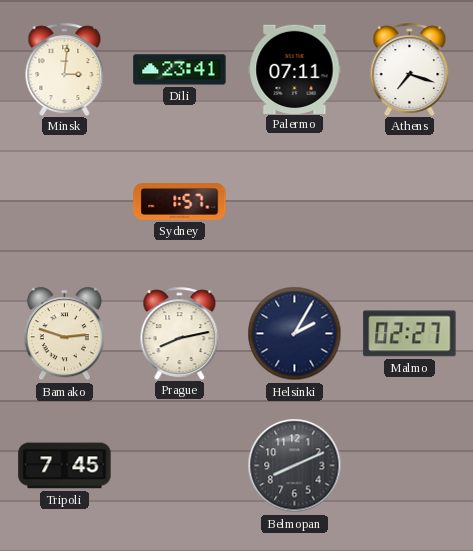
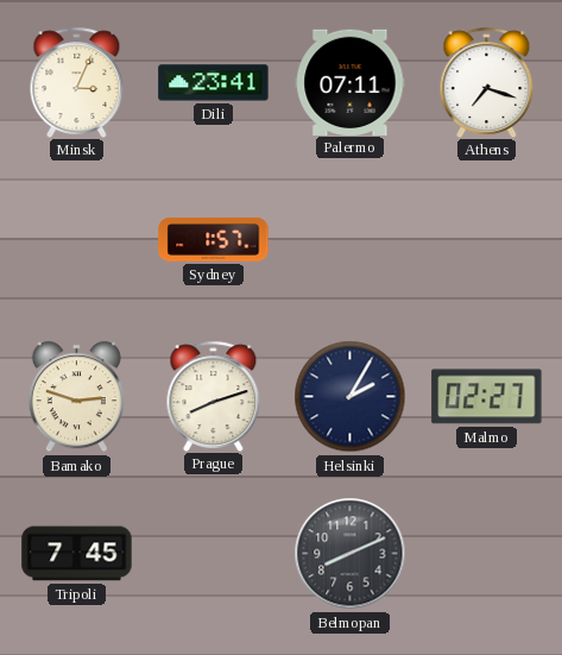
Minsk: 3:01 -> 3:04
Prague: 8:13 -> 8:12
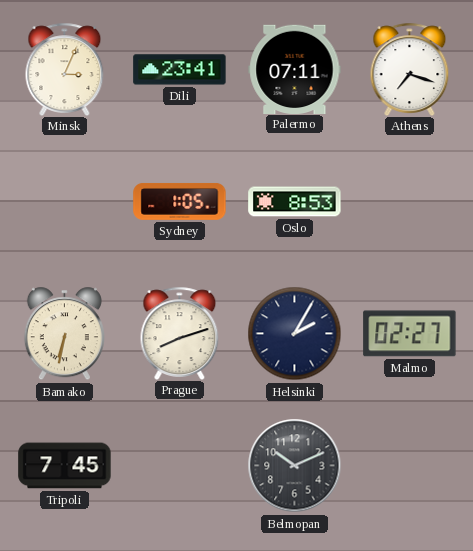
Sydney: 1:57 -> 1:05
Oslo: none -> 8:53
Bamako: 2:48 -> 6:32
Belmopan: 8:11 -> 10:11
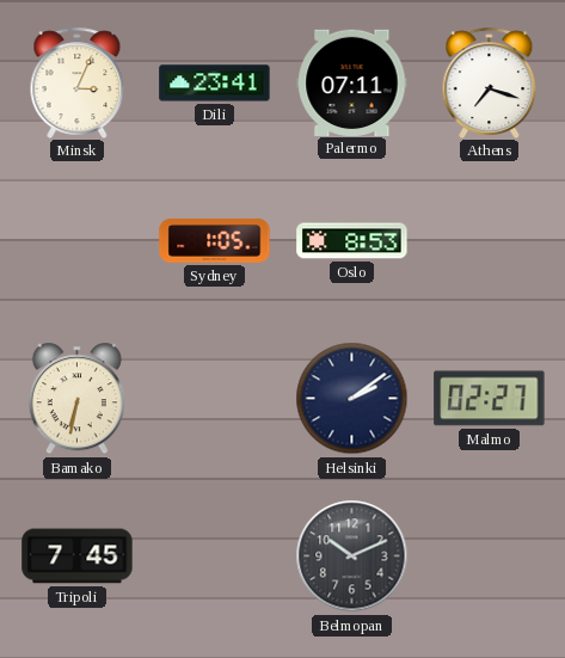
Prague: 8:12 -> none
Helsinki: 2:05 -> 2:09
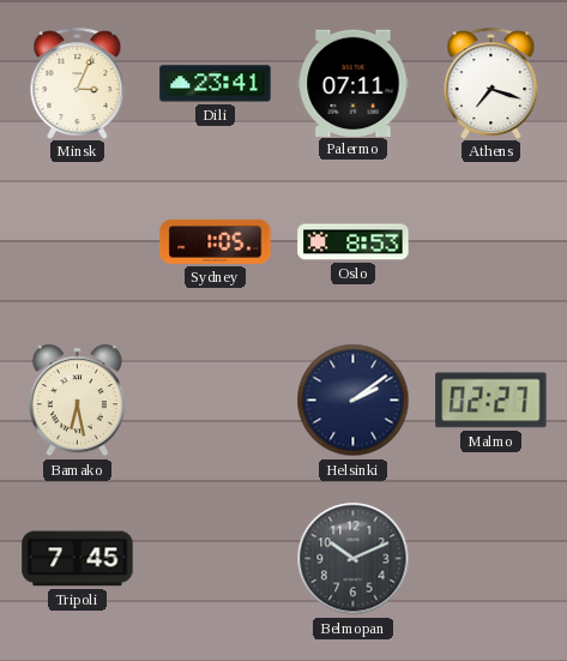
Bamako: 6:32 -> 6:28
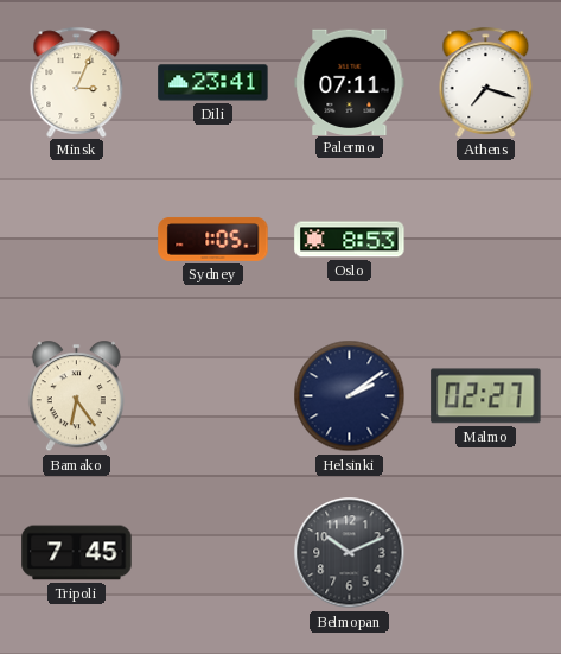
Bamako: 6:28 -> 6:24
